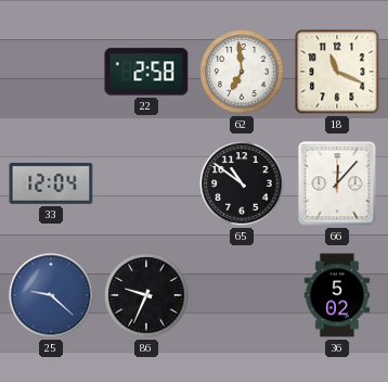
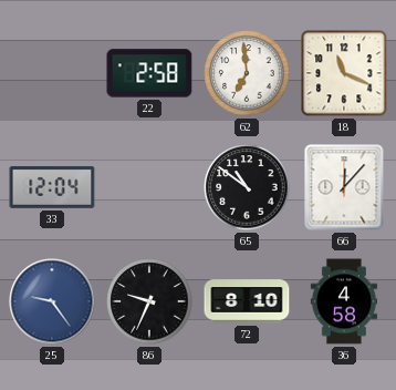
25: 9:22 -> 9:24
72: none -> 8:10
36: 5:02 -> 4:58
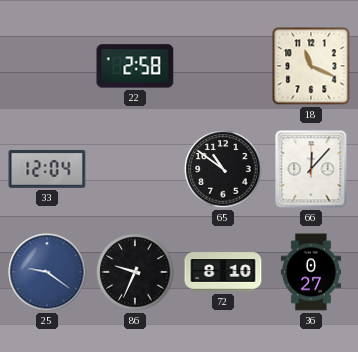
62: 6:59 -> none
25: 9:24 -> 9:21
36: 4:58 -> 0:27
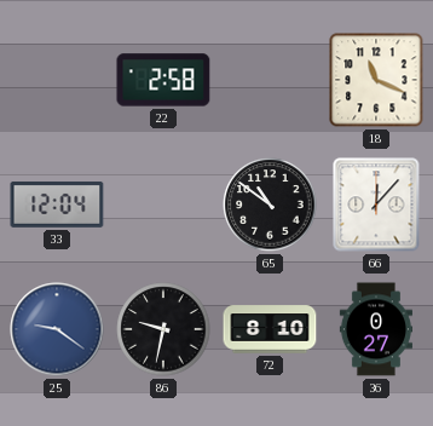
86: 9:34 -> 9:32
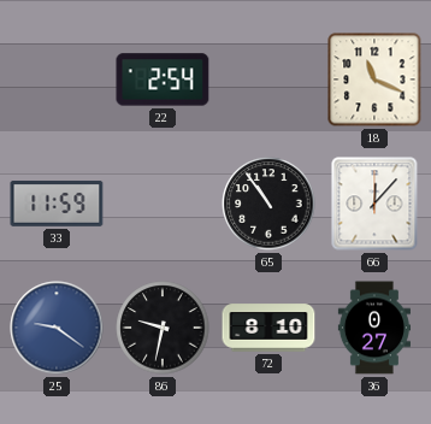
22: 2:58 -> 2:54
33: 12:04 -> 11:59
65: 10:51 -> 10:54
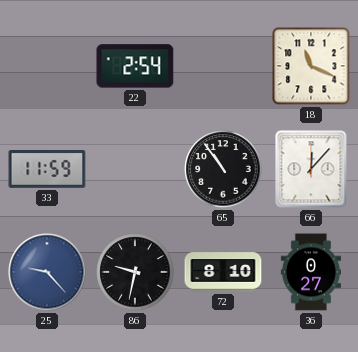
25: 9:21 -> 9:23
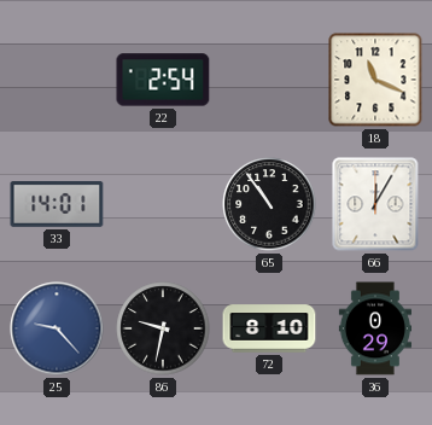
33: 11:59 -> 14:01
66: 12:07 -> 12:05
36: 0:27 -> 0:29
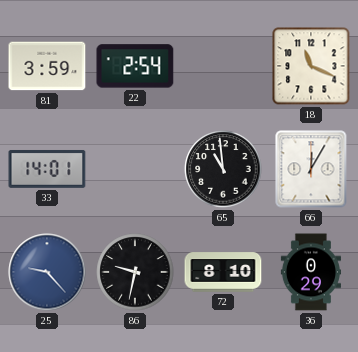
81: none -> 3:59
65: 10:54 -> 10:59
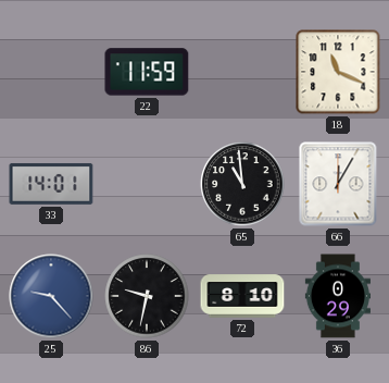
81: 3:59 -> none
22: 2:54 -> 11:59
